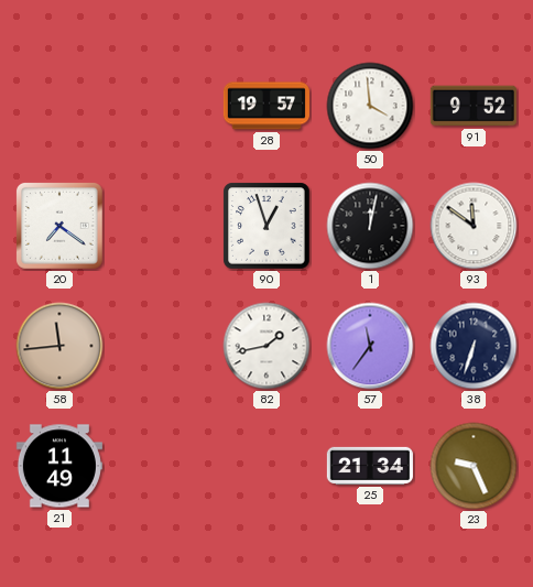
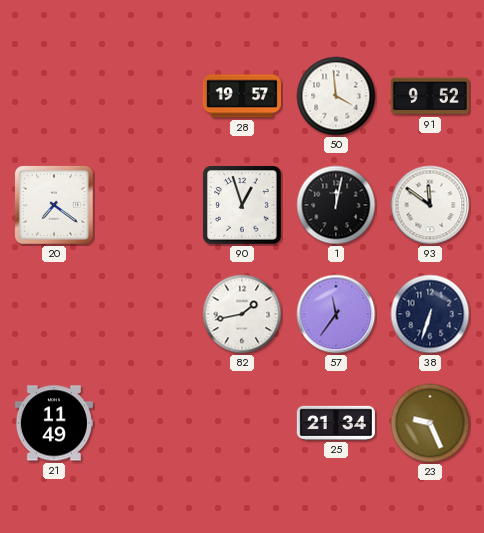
58: 11:44 -> none
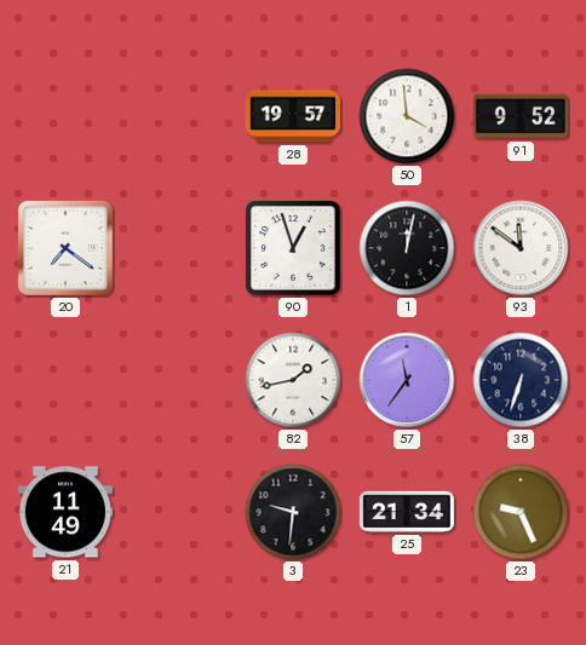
3: none -> 9:31
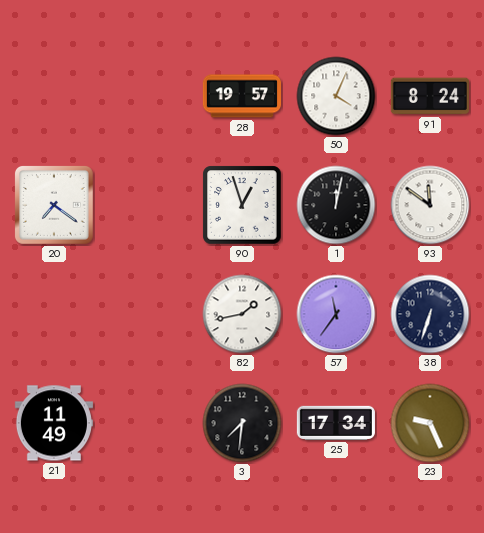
50: 3:59 -> 4:04
91: 9:52 -> 8:24
3: 9:31 -> 7:31
25: 21:34 -> 17:34
